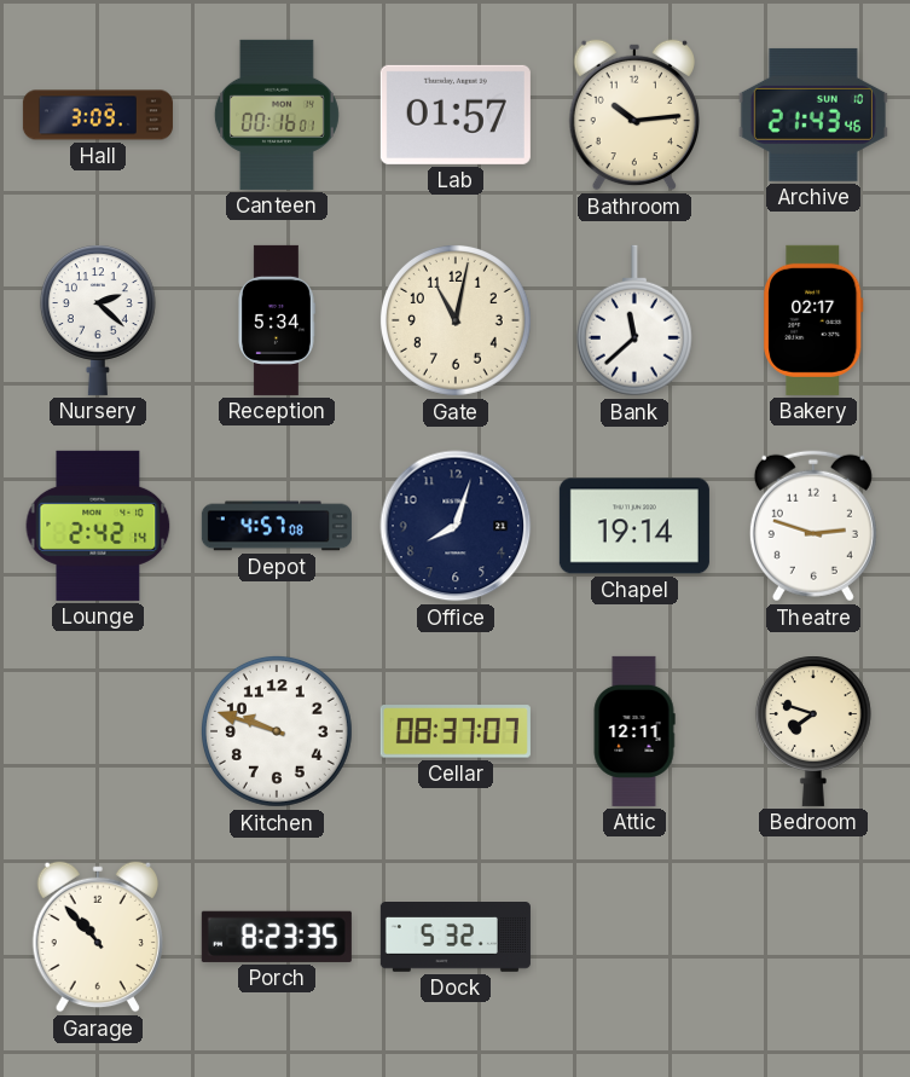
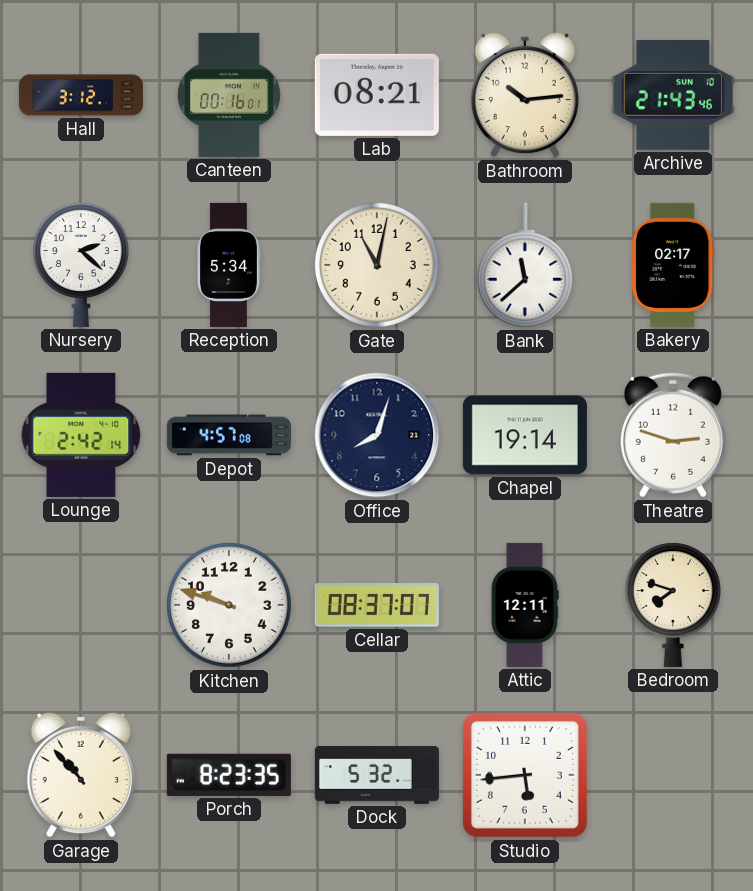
Hall: 3:09 -> 3:12
Lab: 01:57 -> 08:21
Studio: none -> 5:44
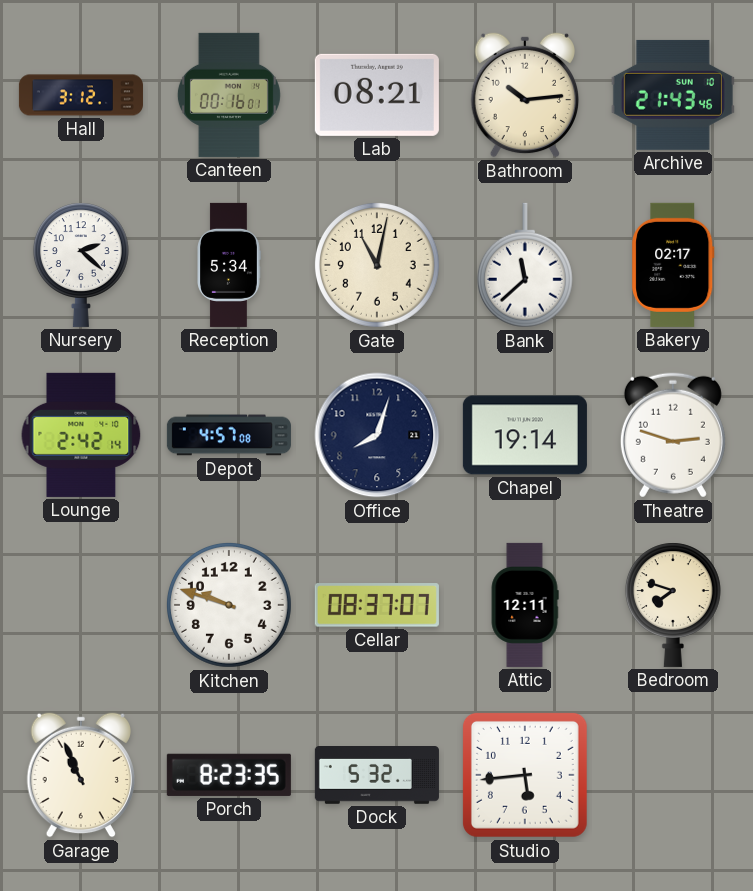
Garage: 10:53 -> 10:56
